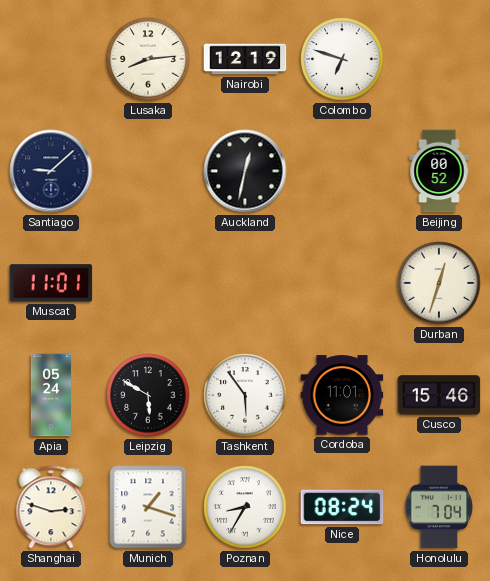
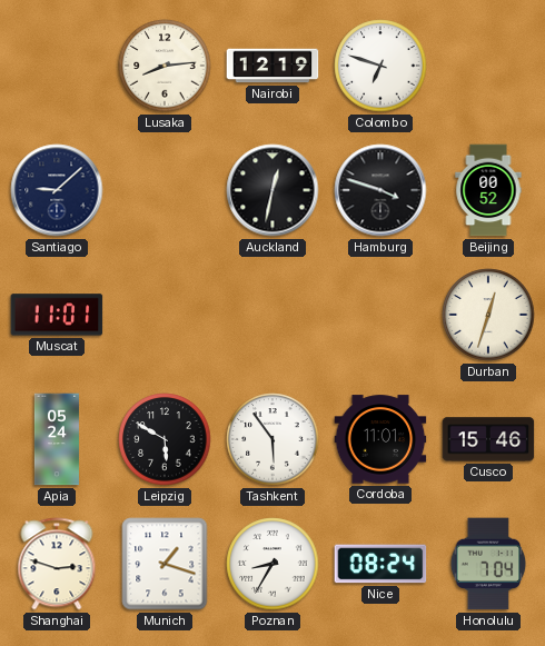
Hamburg: none -> 3:48
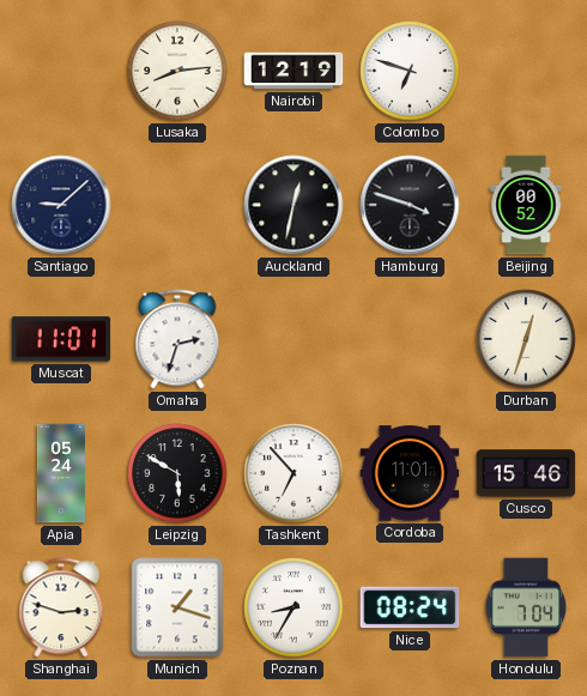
Omaha: none -> 2:33
Tashkent: 5:54 -> 6:53
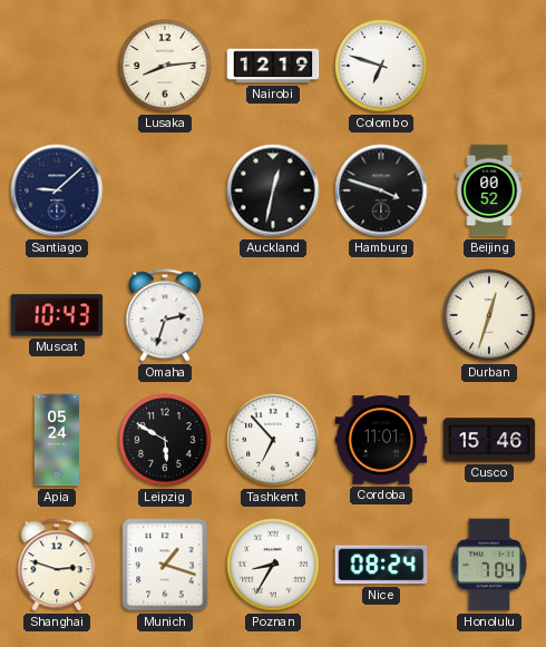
Muscat: 11:01 -> 10:43
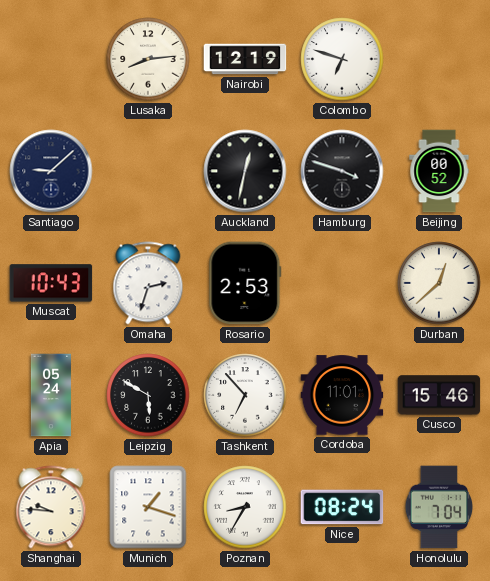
Rosario: none -> 2:53
Durban: 12:33 -> 12:38
Shanghai: 2:48 -> 9:46
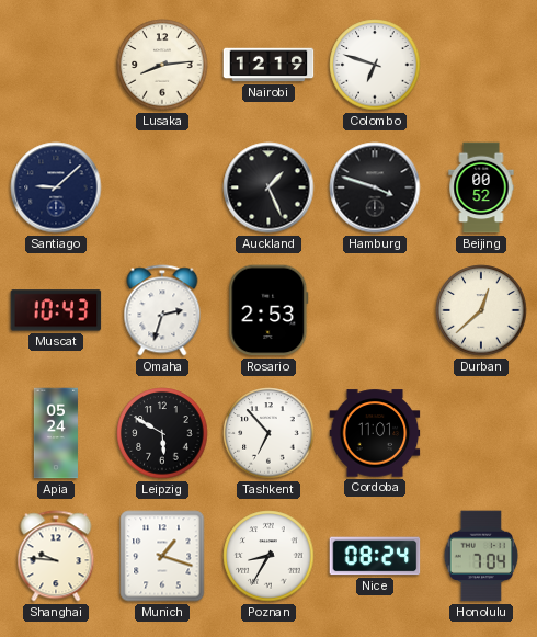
Auckland: 12:32 -> 1:26
Cusco: 15:46 -> none
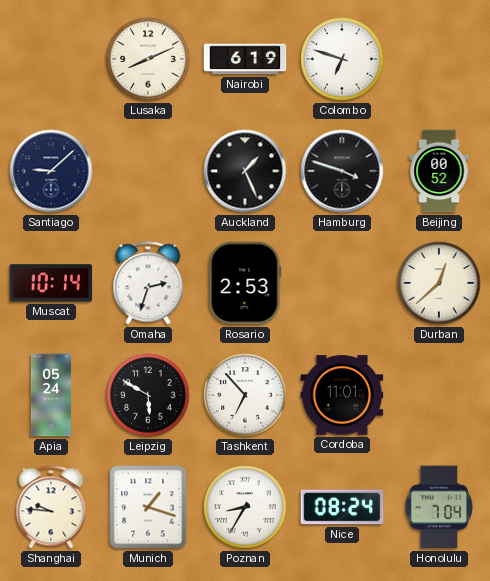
Lusaka: 8:14 -> 8:11
Nairobi: 12:19 -> 6:19
Muscat: 10:43 -> 10:14
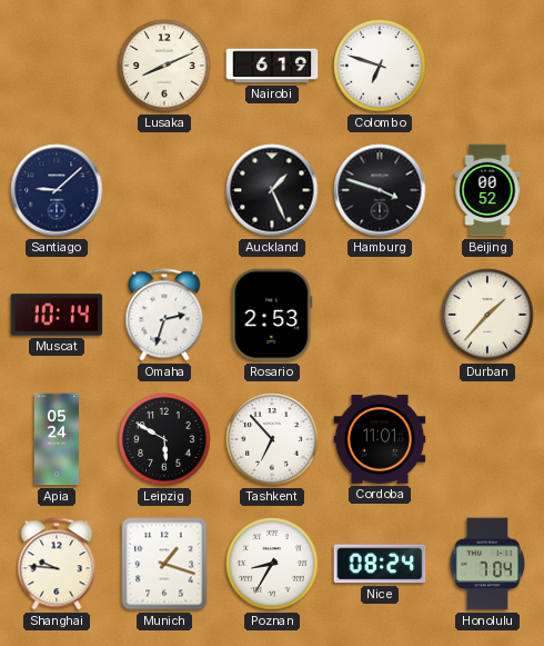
Durban: 12:38 -> 1:37
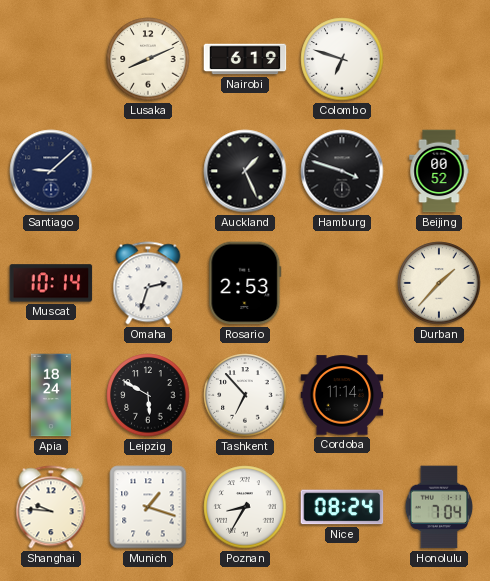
Apia: 05:24 -> 18:24
Cordoba: 11:01 -> 11:14
